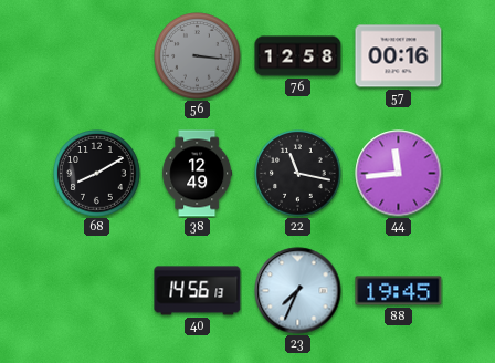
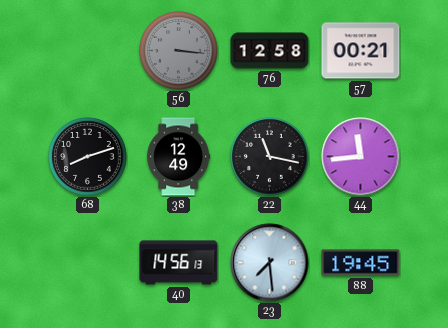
57: 00:16 -> 00:21
68: 8:10 -> 8:12
23: 7:34 -> 7:29
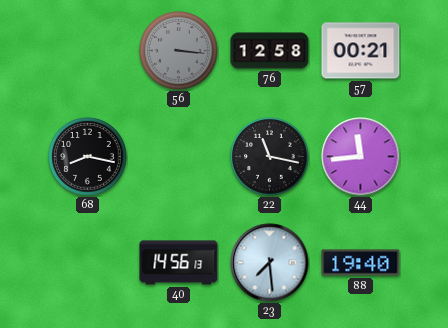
68: 8:12 -> 8:17
38: 12:49 -> none
88: 19:45 -> 19:40
